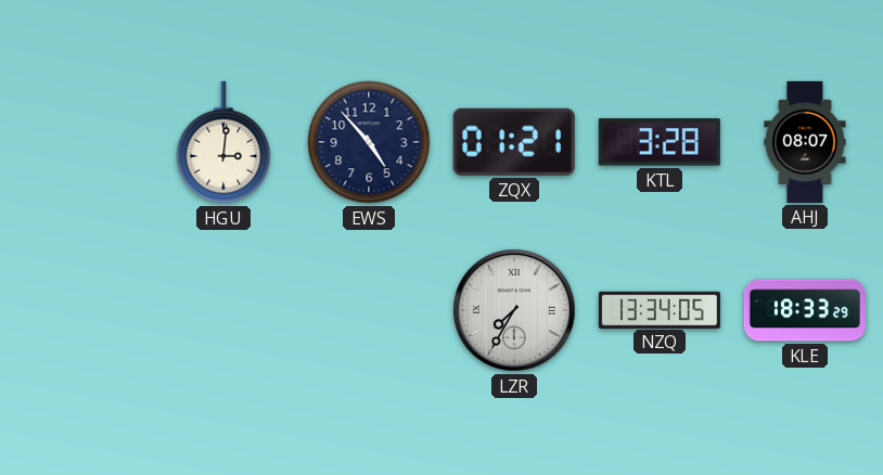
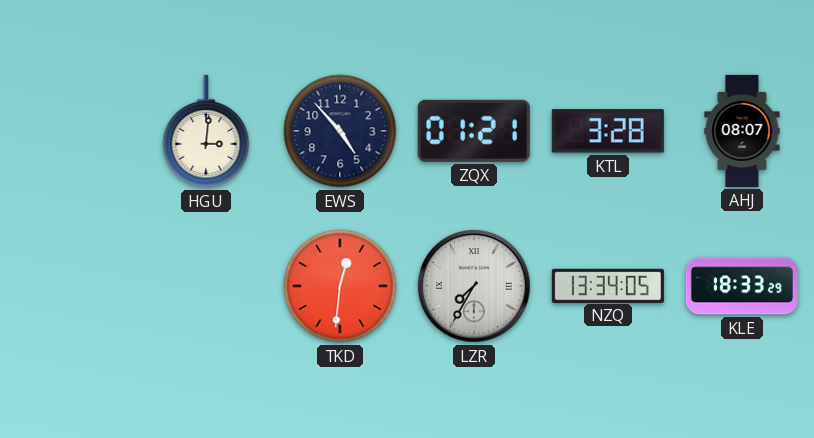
TKD: none -> 12:31
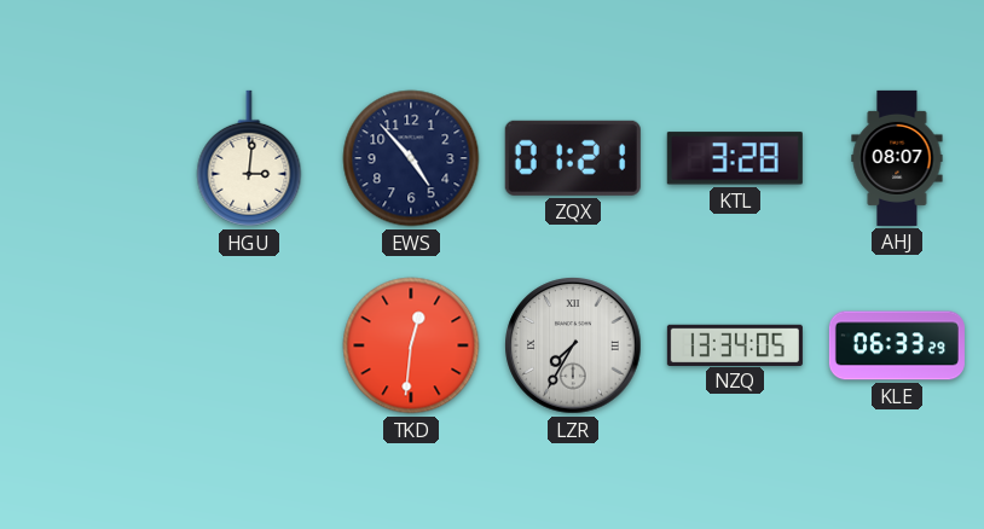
KLE: 18:33 -> 06:33
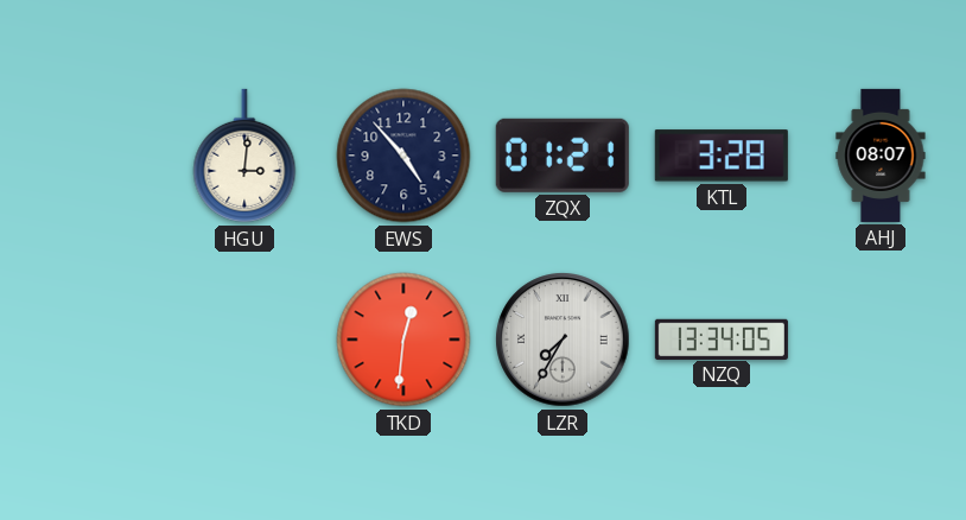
KLE: 06:33 -> none
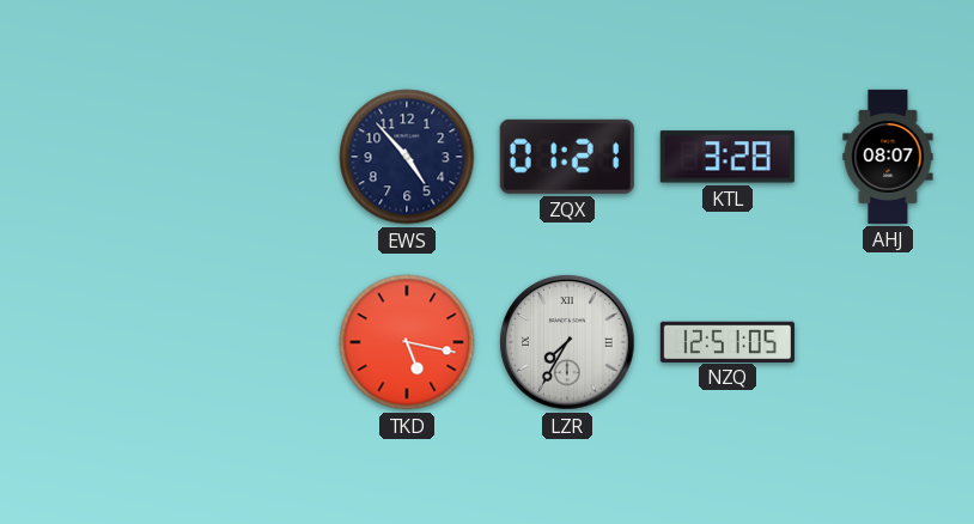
HGU: 3:01 -> none
TKD: 12:31 -> 5:17
NZQ: 13:34 -> 12:51
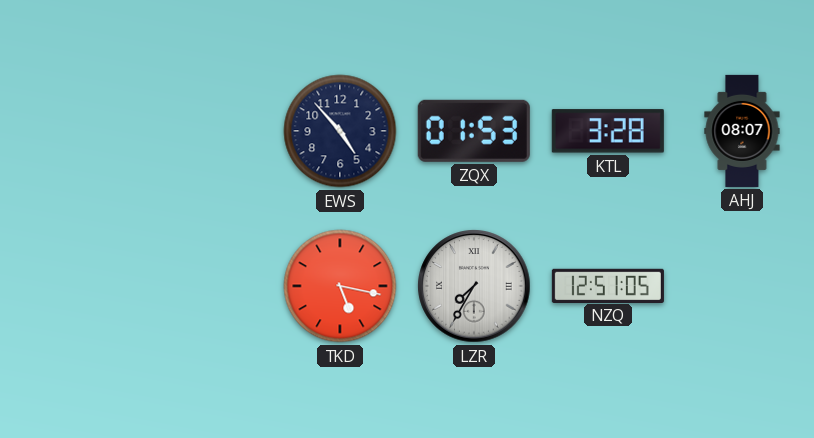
ZQX: 01:21 -> 01:53
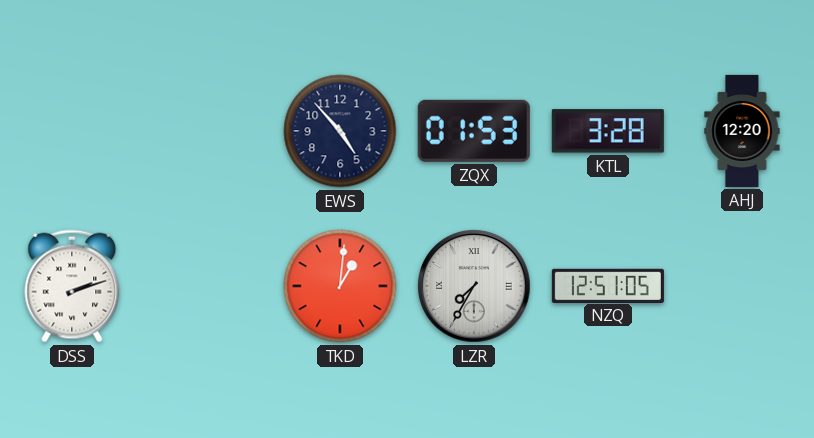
AHJ: 08:07 -> 12:20
DSS: none -> 2:12
TKD: 5:17 -> 1:01
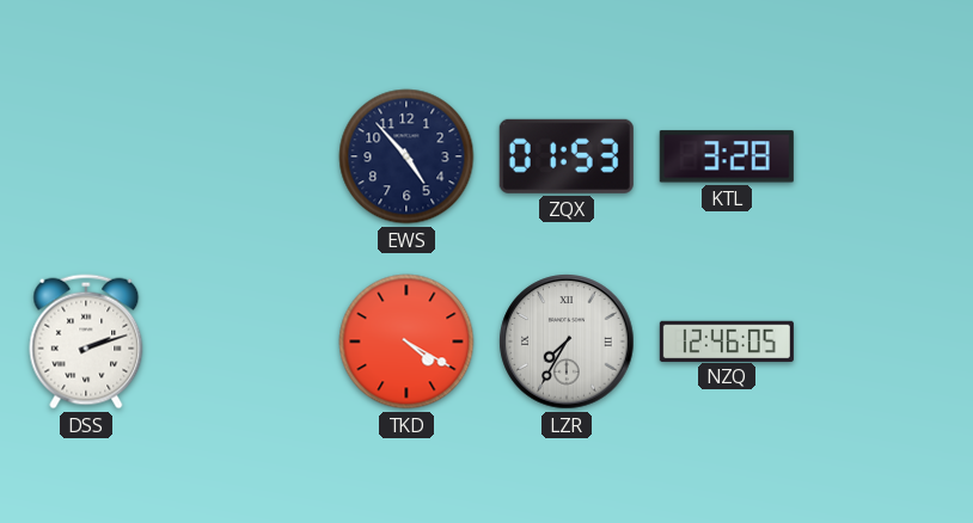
AHJ: 12:20 -> none
TKD: 1:01 -> 4:20
NZQ: 12:51 -> 12:46
